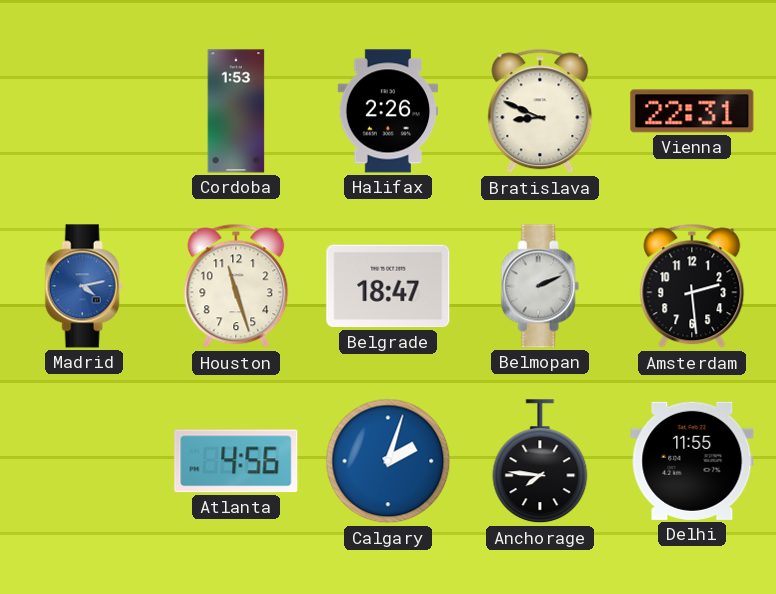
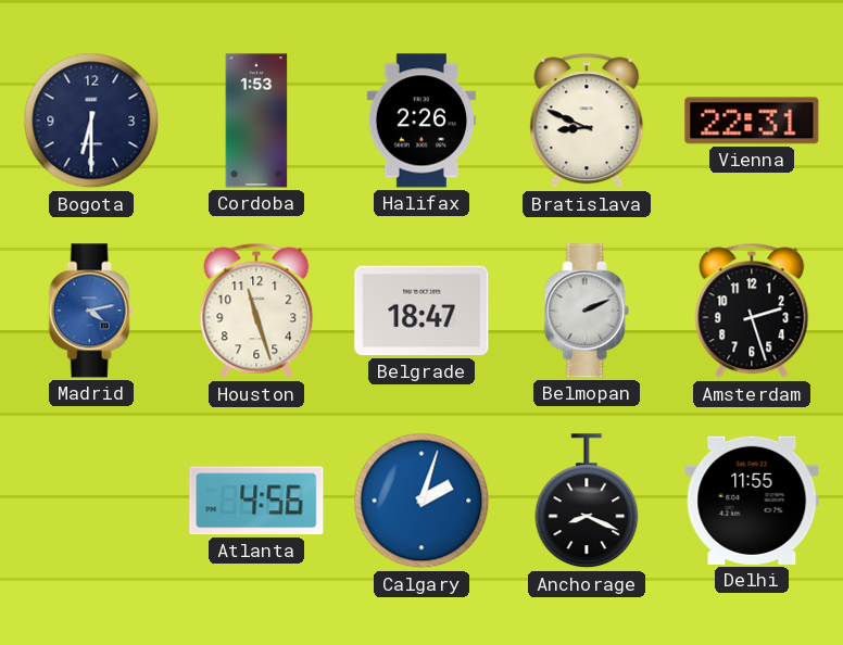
Bogota: none -> 6:30
Amsterdam: 2:29 -> 2:27
Anchorage: 7:46 -> 8:19
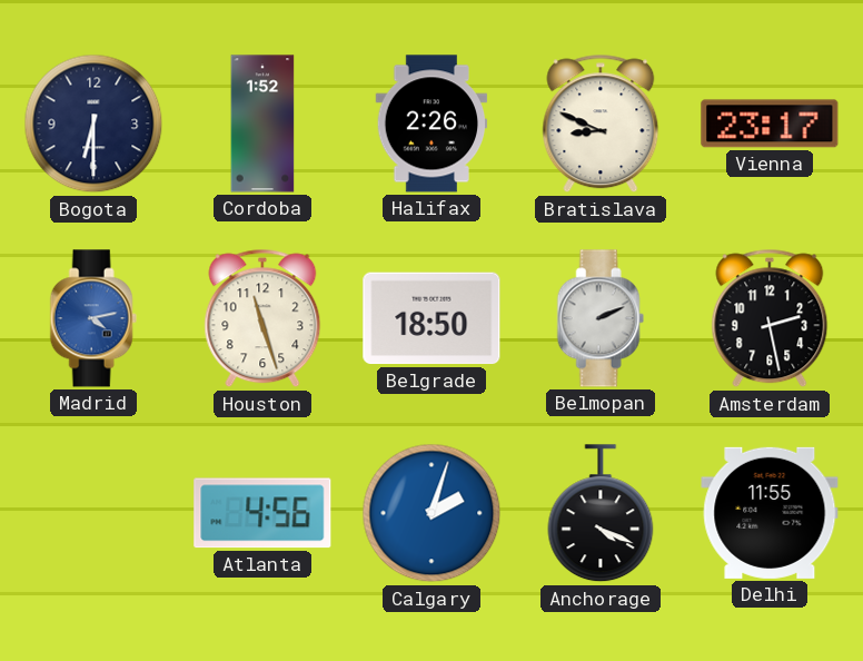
Cordoba: 1:53 -> 1:52
Vienna: 22:31 -> 23:17
Belgrade: 18:47 -> 18:50
Amsterdam: 2:27 -> 2:28
Anchorage: 8:19 -> 4:19
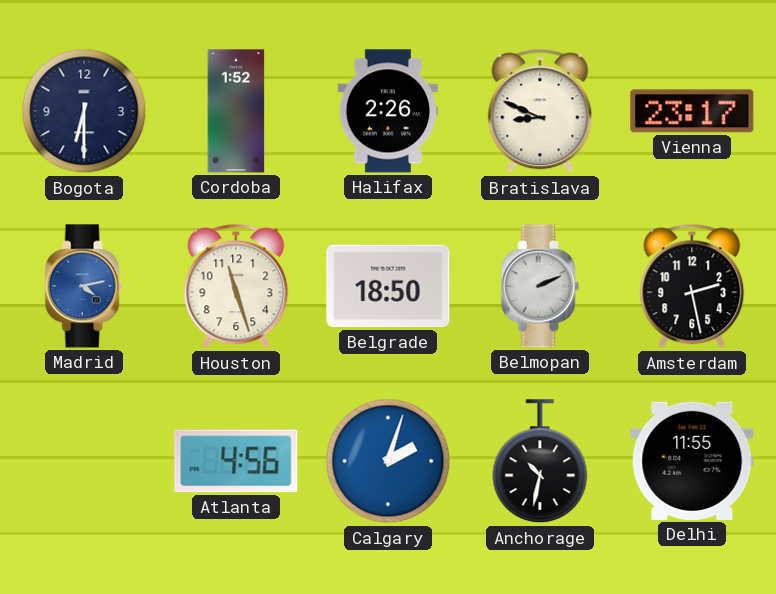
Anchorage: 4:19 -> 10:32
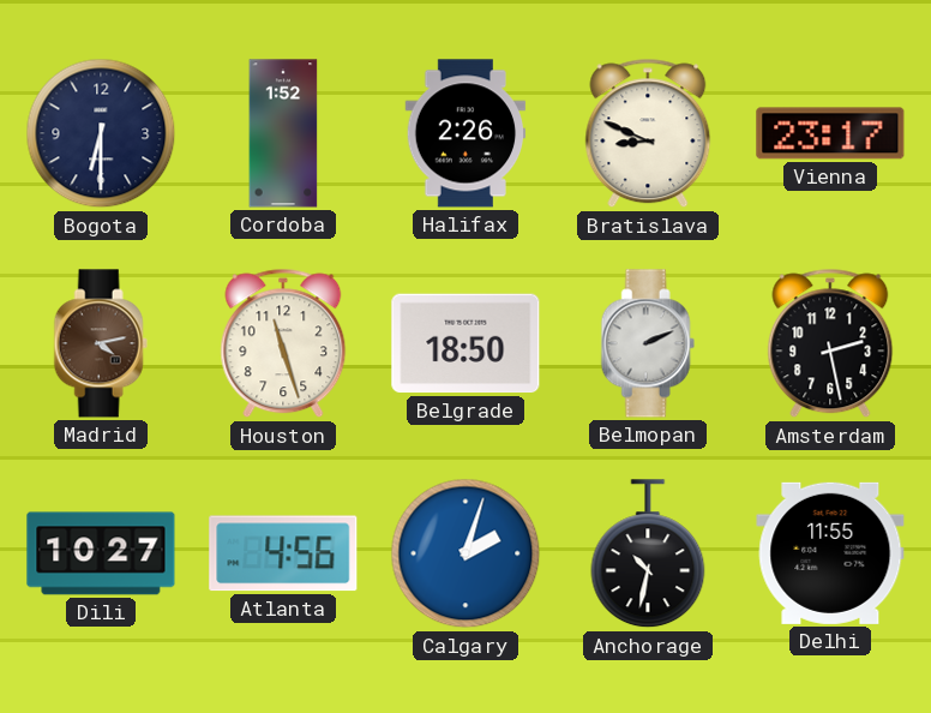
Madrid dial: blue -> brown
Dili: none -> 10:27
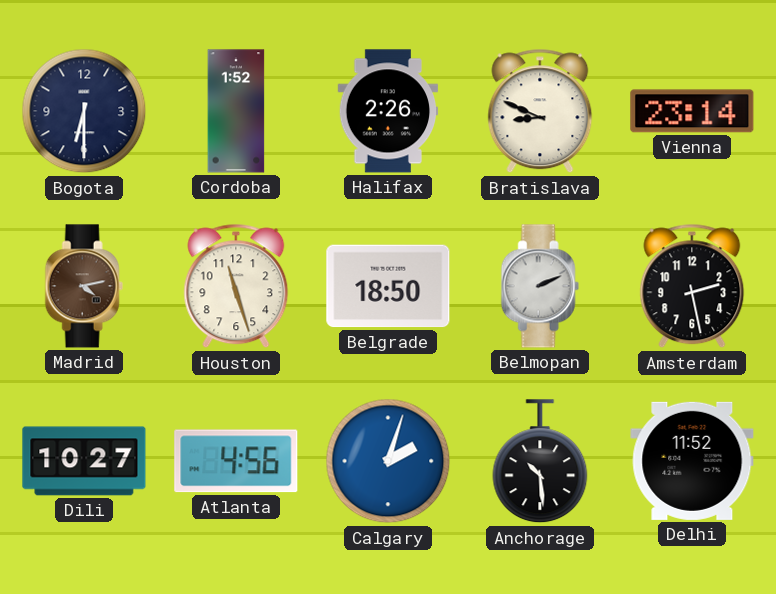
Vienna: 23:17 -> 23:14
Anchorage: 10:32 -> 10:29
Delhi: 11:55 -> 11:52
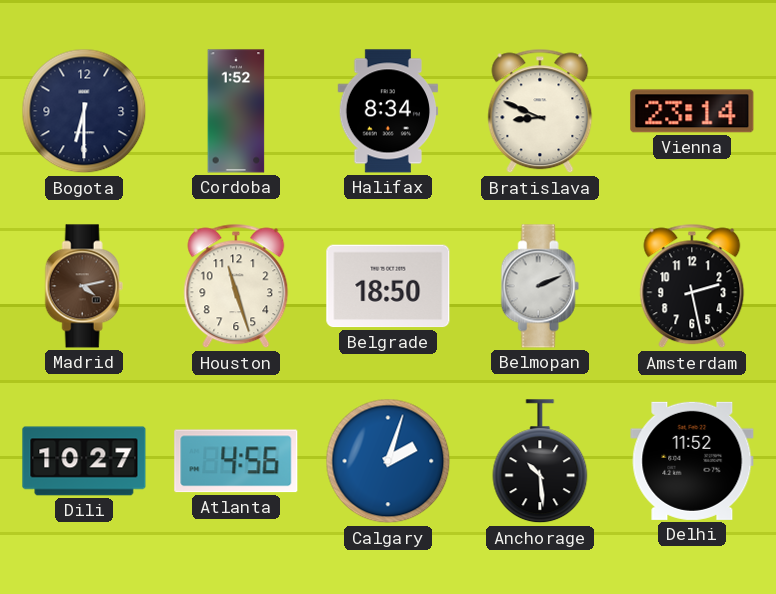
Halifax: 2:26 -> 8:34
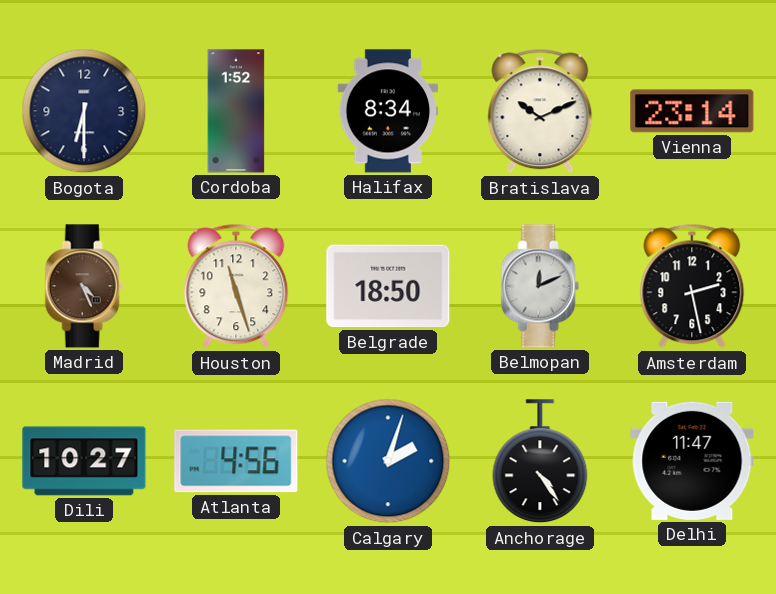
Bratislava: 8:49 -> 10:11
Madrid: 4:13 -> 4:26
Belmopan: 2:11 -> 12:11
Anchorage: 10:29 -> 4:24
Delhi: 11:52 -> 11:47
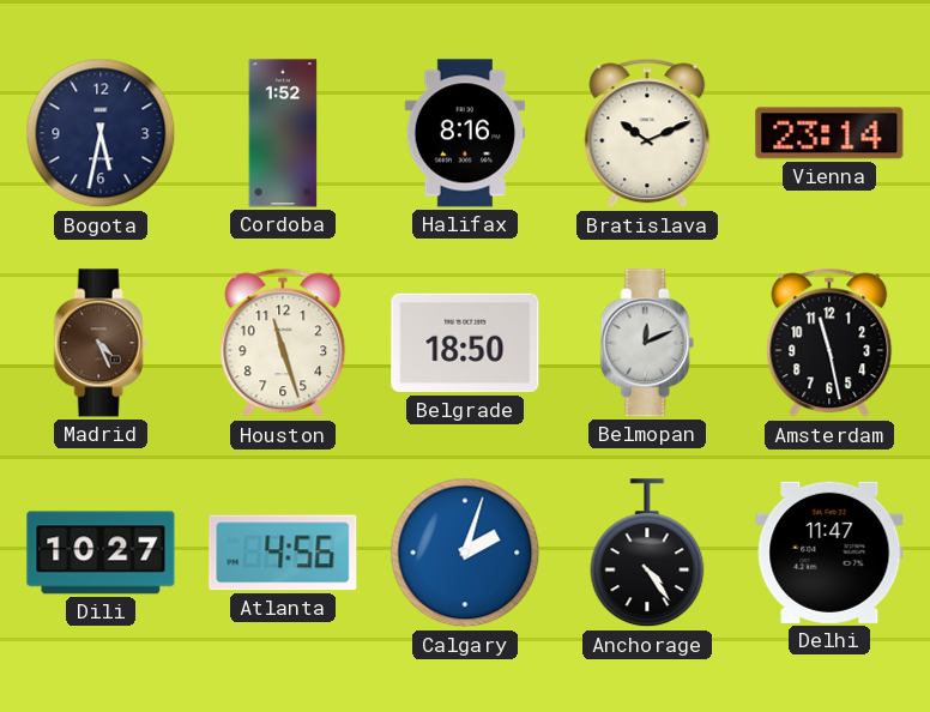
Bogota: 6:30 -> 5:32
Halifax: 8:34 -> 8:16
Amsterdam: 2:28 -> 11:28
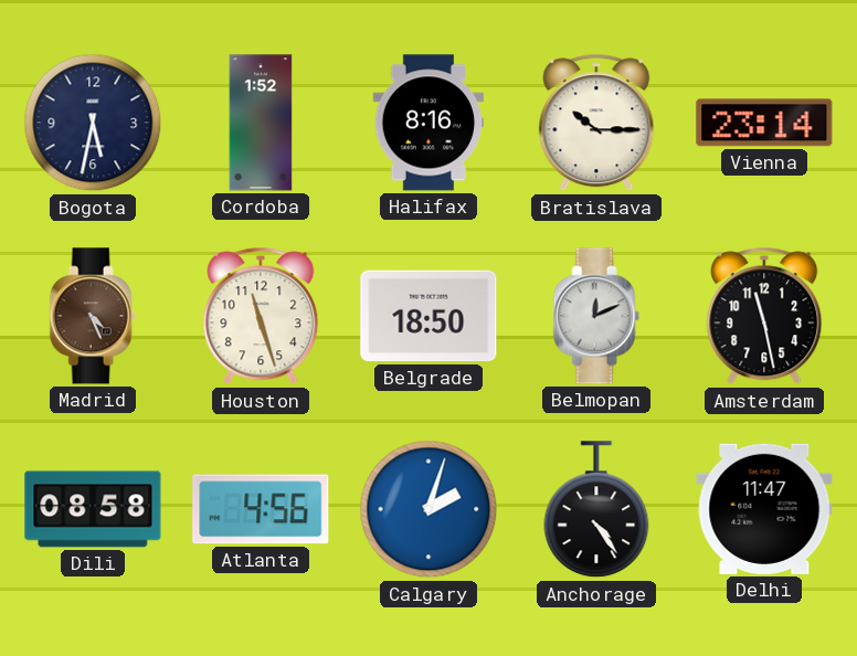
Bratislava: 10:11 -> 10:15
Dili: 10:27 -> 08:58
